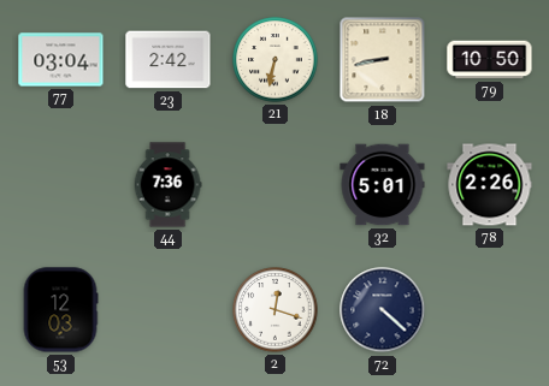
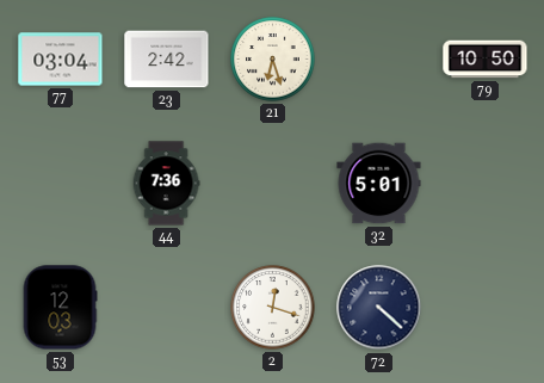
21: 6:32 -> 6:27
18: 8:43 -> none
78: 2:26 -> none
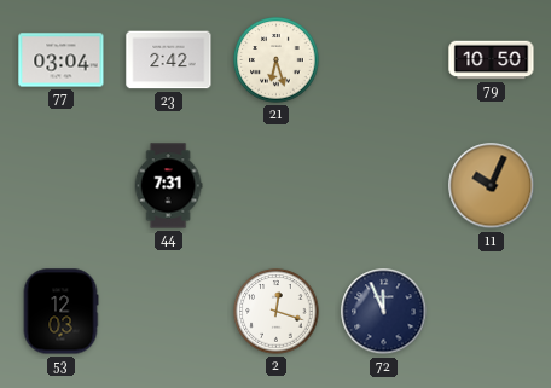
44: 7:36 -> 7:31
32: 5:01 -> none
11: none -> 10:04
72: 4:22 -> 11:56
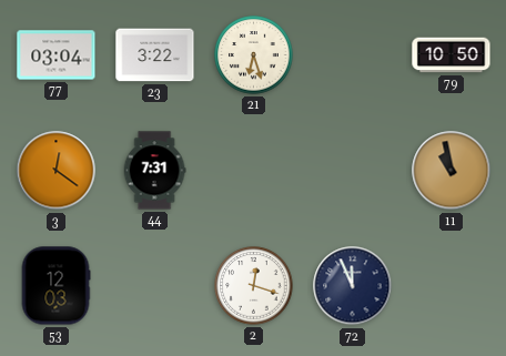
23: 2:42 -> 3:22
3: none -> 12:21
11: 10:04 -> 10:58
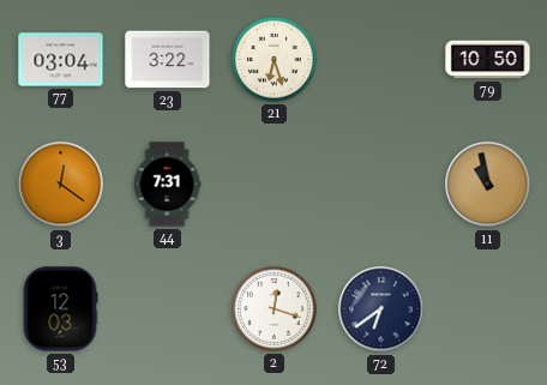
72: 11:56 -> 6:39
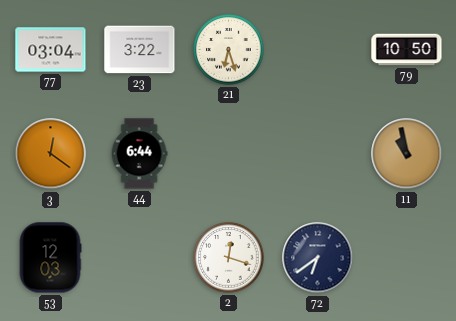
44: 7:31 -> 6:44
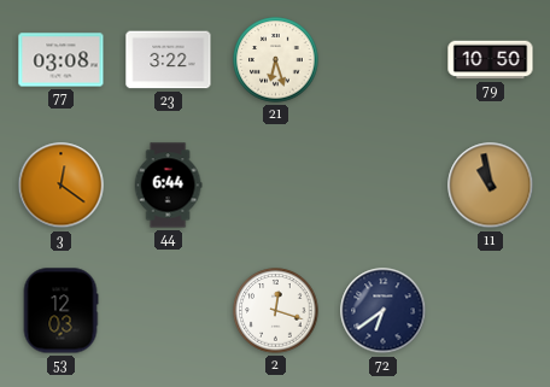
77: 03:04 -> 03:08
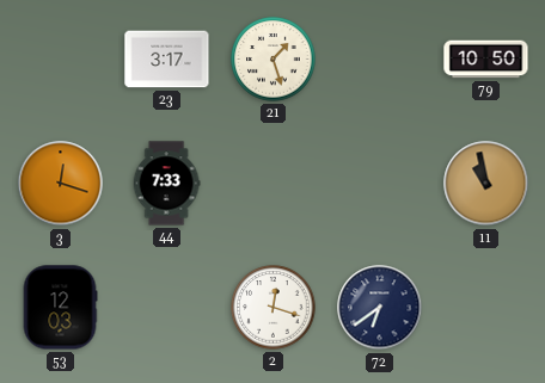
77: 03:08 -> none
23: 3:22 -> 3:17
21: 6:27 -> 1:27
3: 12:21 -> 12:18
44: 6:44 -> 7:33
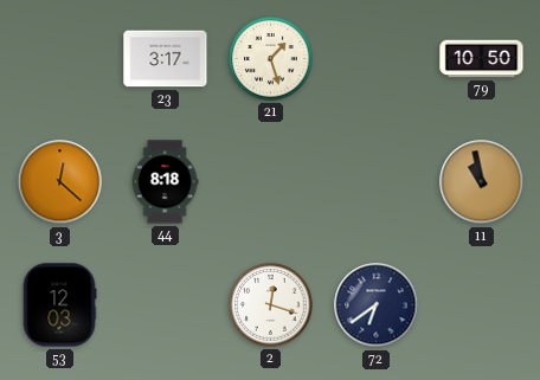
3: 12:18 -> 12:22
44: 7:33 -> 8:18
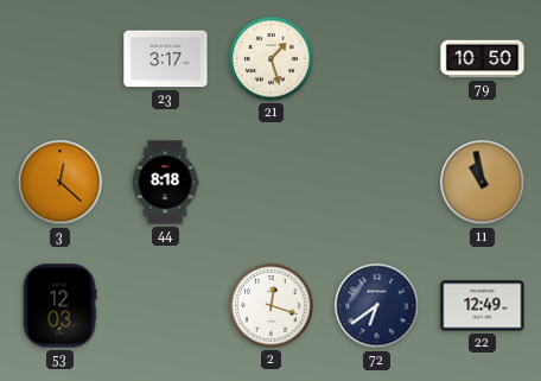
22: none -> 12:49
